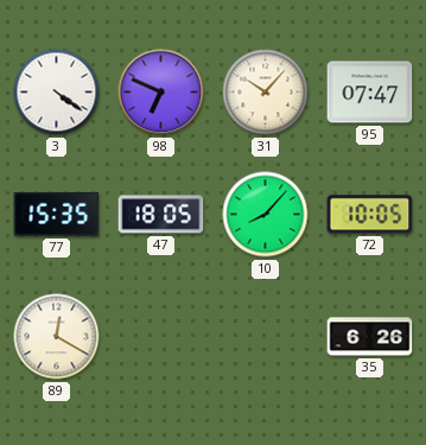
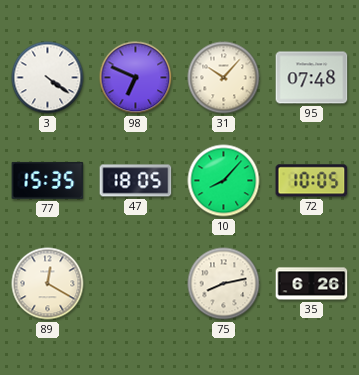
95: 07:47 -> 07:48
75: none -> 8:13
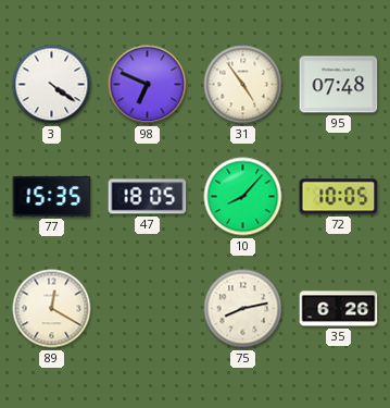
31: 10:07 -> 4:54
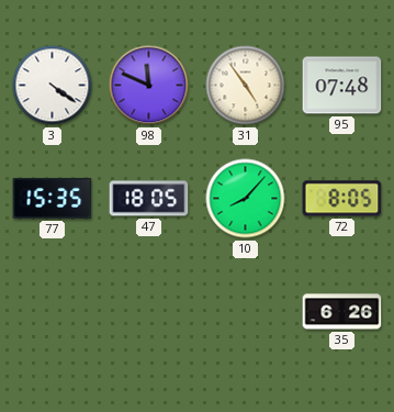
98: 6:49 -> 11:49
72: 10:05 -> 8:05
89: 12:20 -> none
75: 8:13 -> none
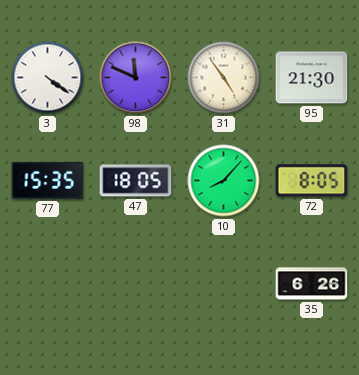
95: 07:48 -> 21:30
